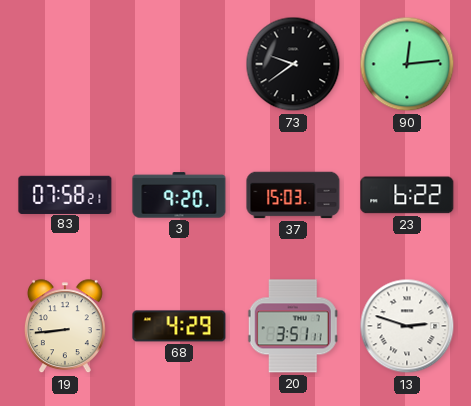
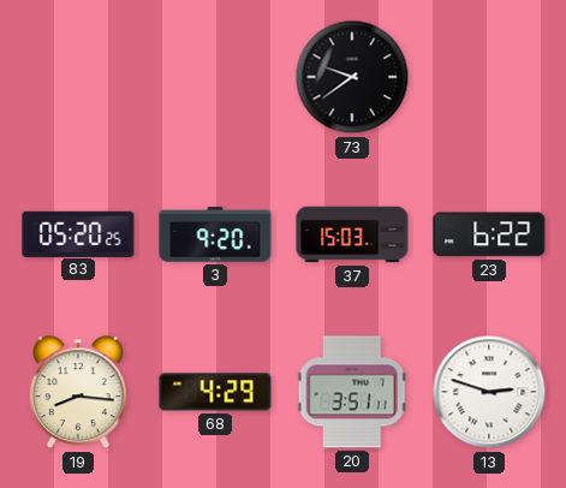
90: 12:14 -> none
83: 07:58 -> 05:20
19: 8:44 -> 8:16
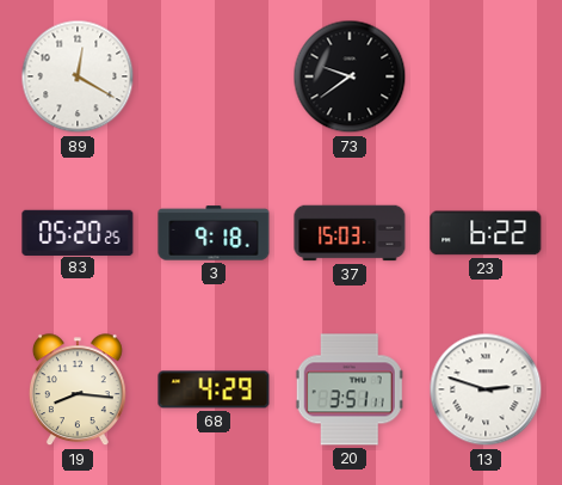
89: none -> 12:20
3: 9:20 -> 9:18
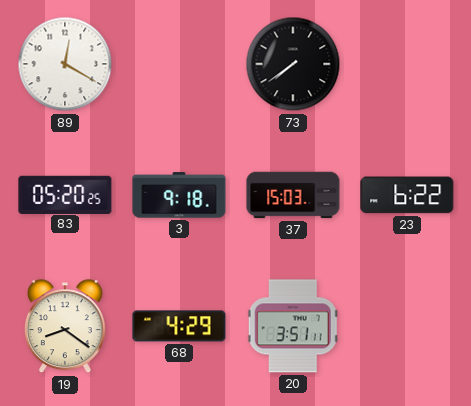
73: 9:39 -> 7:39
19: 8:16 -> 8:21
13: 2:48 -> none
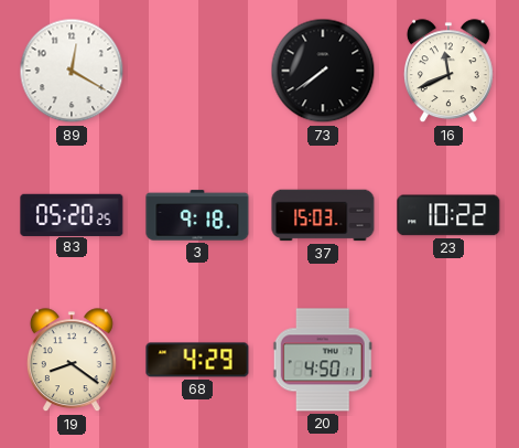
16: none -> 11:41
23: 6:22 -> 10:22
20: 3:51 -> 4:50
